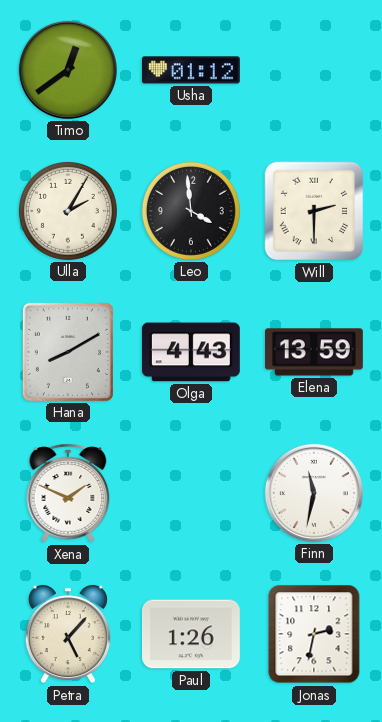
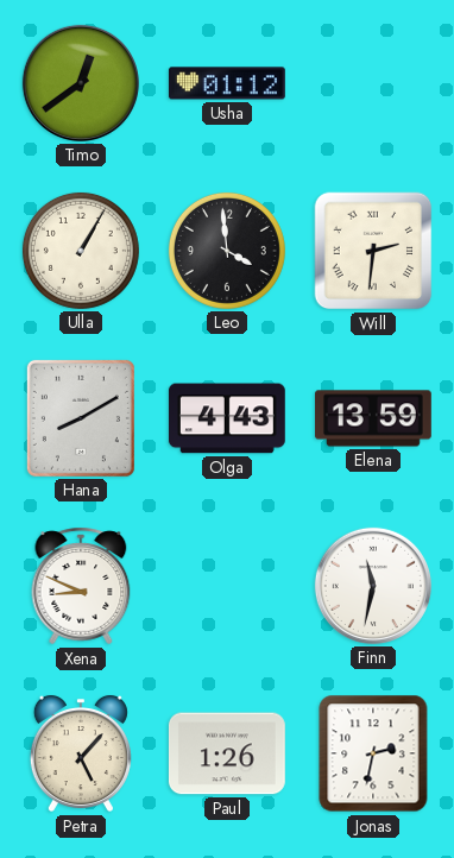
Ulla: 2:05 -> 1:05
Will: 2:30 -> 2:31
Xena: 1:49 -> 8:49
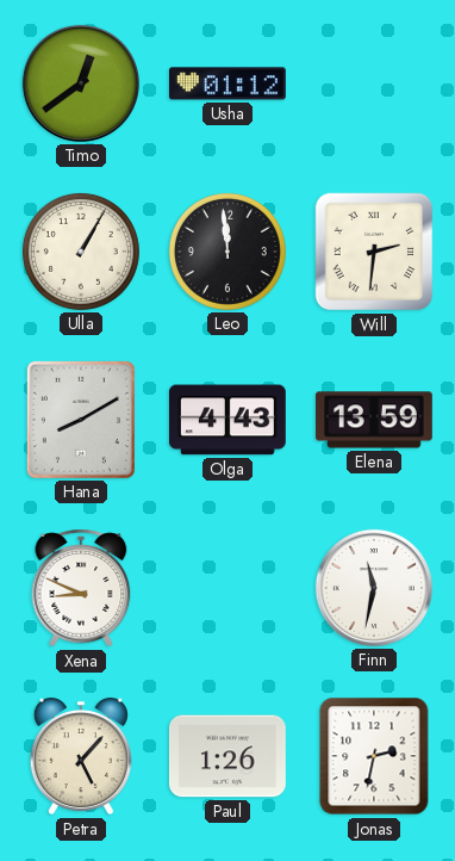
Leo: 3:59 -> 11:59
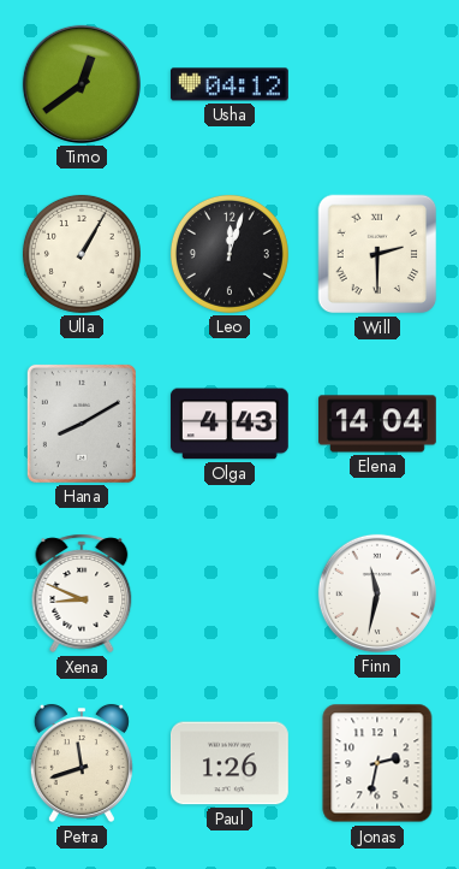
Usha: 01:12 -> 04:12
Leo: 11:59 -> 12:03
Will: 2:31 -> 2:30
Elena: 13:59 -> 14:04
Petra: 5:07 -> 11:42
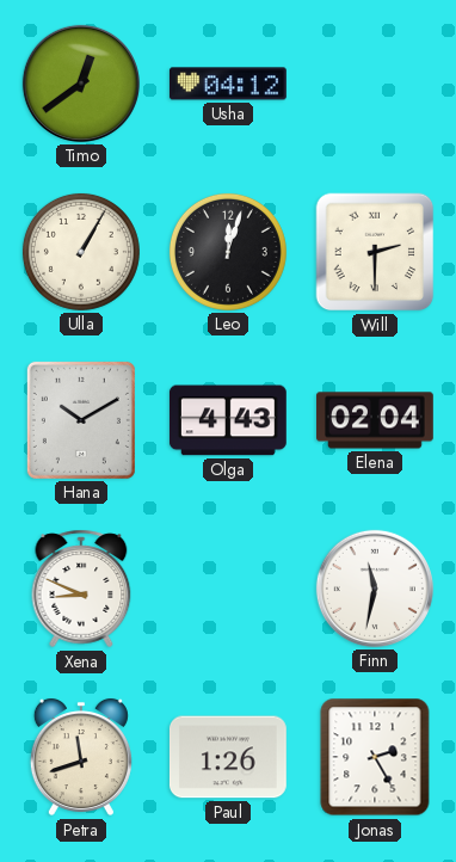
Hana: 8:10 -> 10:10
Elena: 14:04 -> 02:04
Jonas: 2:32 -> 2:25
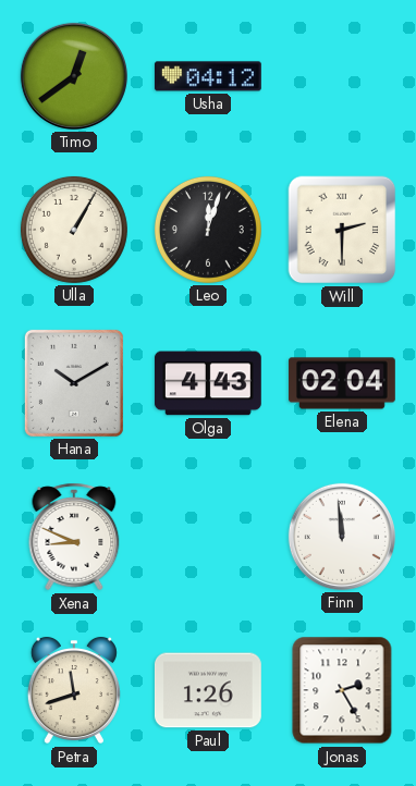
Finn: 11:32 -> 11:59
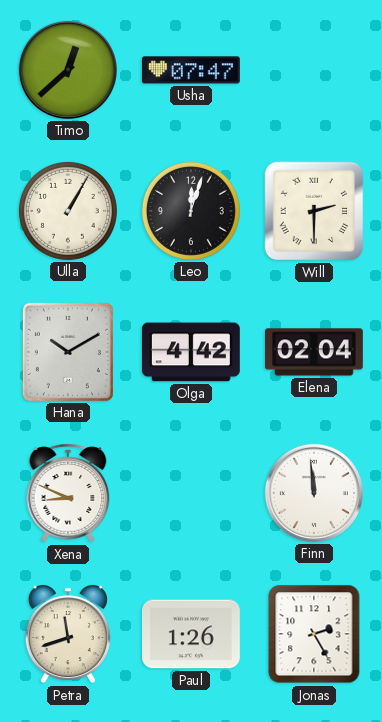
Timo: 12:39 -> 12:38
Usha: 04:12 -> 07:47
Olga: 4:43 -> 4:42
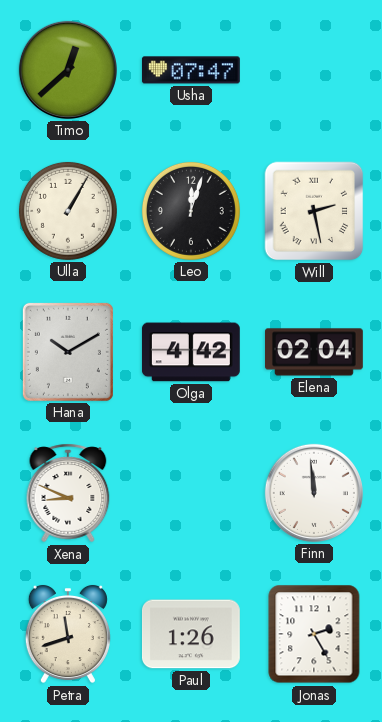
Will: 2:30 -> 2:28
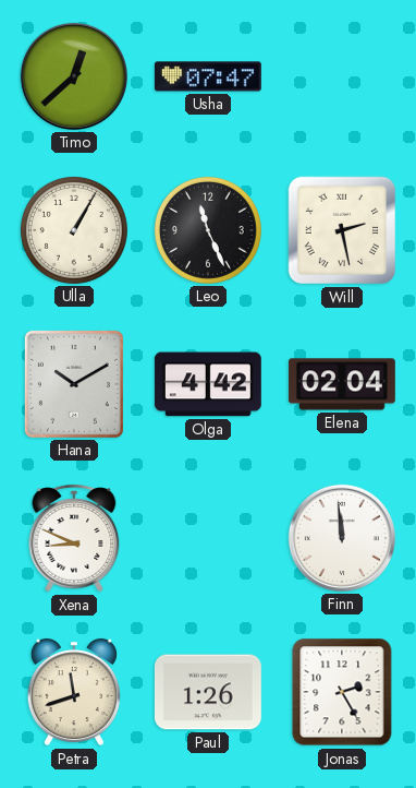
Leo: 12:03 -> 11:26
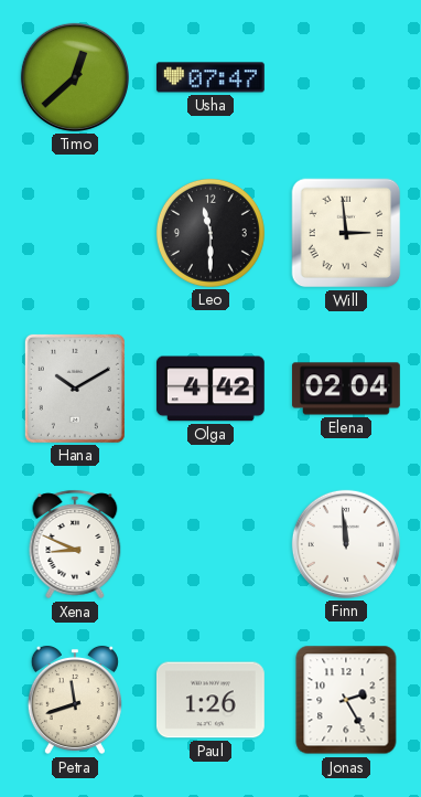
Ulla: 1:05 -> none
Leo: 11:26 -> 11:30
Will: 2:28 -> 2:59
